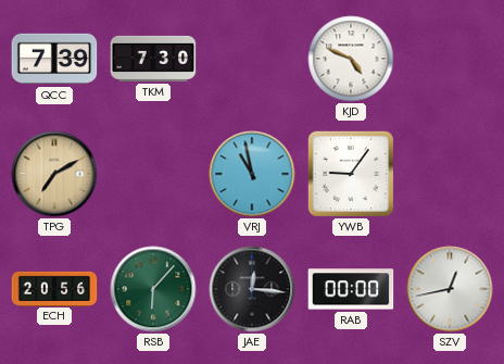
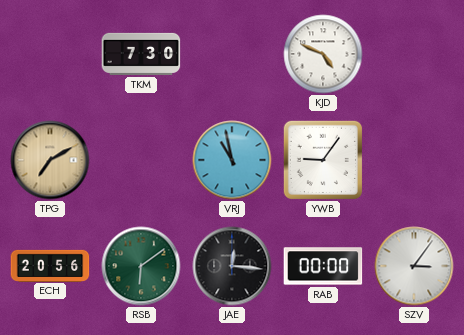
QCC: 7:39 -> none
RSB: 6:07 -> 6:09
SZV: 12:43 -> 3:06
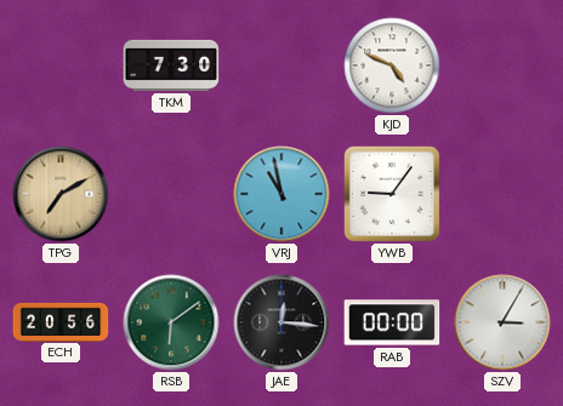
SZV: 3:06 -> 3:05
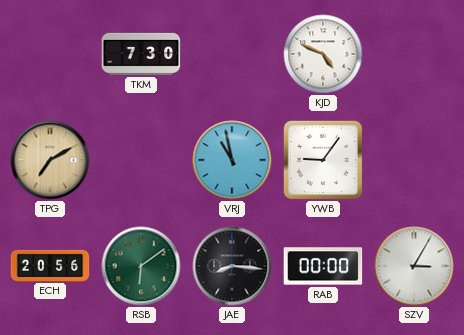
JAE: 12:16 -> 8:16
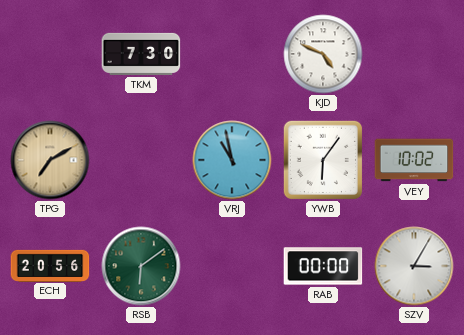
YWB: 9:06 -> 6:06
VEY: none -> 10:02
JAE: 8:16 -> none
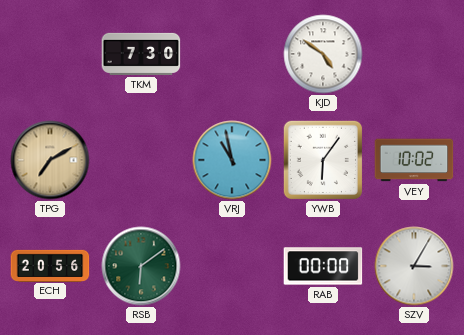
KJD: 4:49 -> 4:51
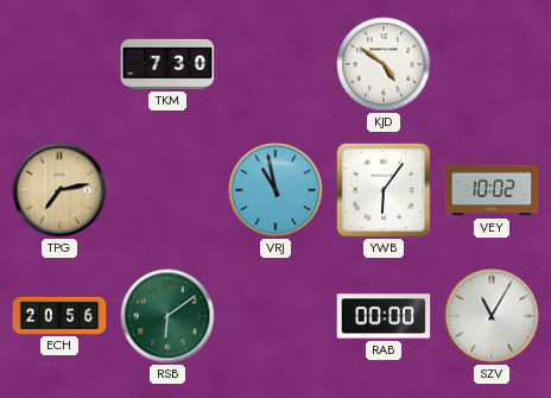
TPG: 7:10 -> 7:13
SZV: 3:05 -> 11:05
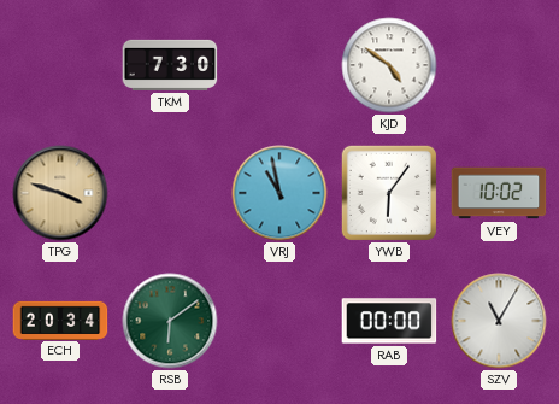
TPG: 7:13 -> 3:48
ECH: 20:56 -> 20:34
